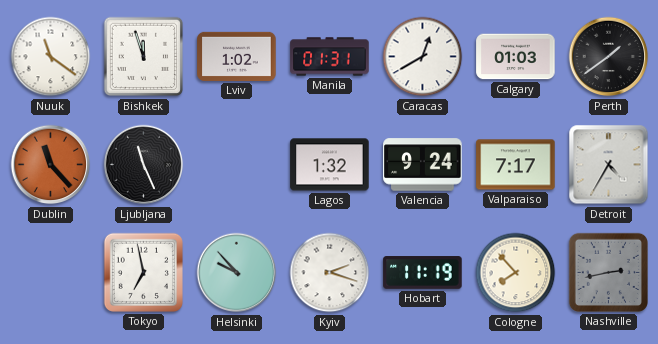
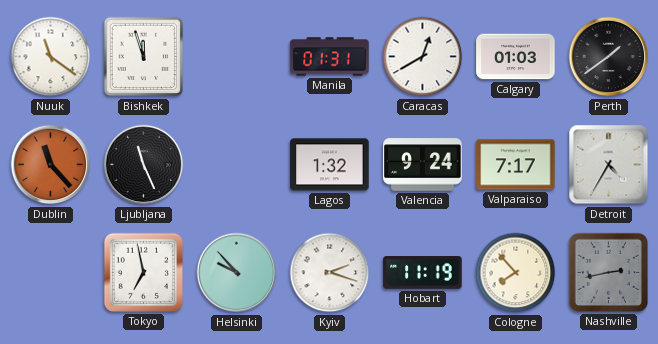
Lviv: 1:02 -> none
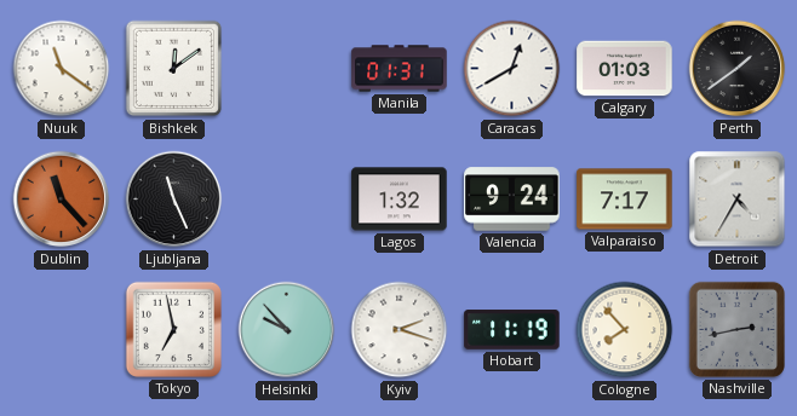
Bishkek: 11:57 -> 12:09
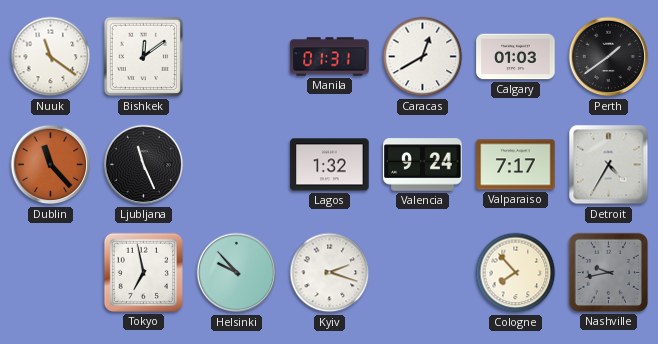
Hobart: 11:19 -> none
Nashville: 2:43 -> 9:43
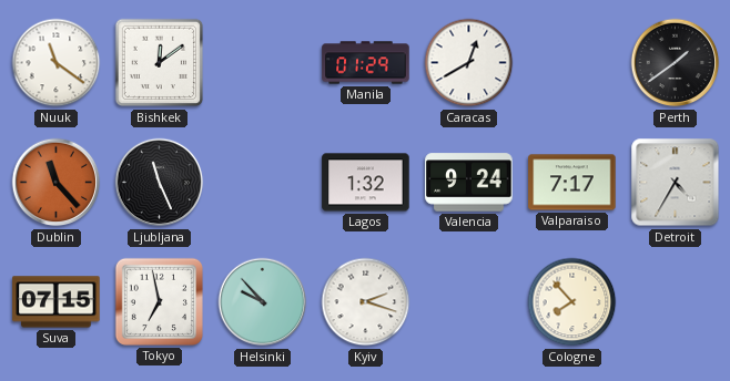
Manila: 01:31 -> 01:29
Calgary: 01:03 -> none
Suva: none -> 07:15
Nashville: 9:43 -> none
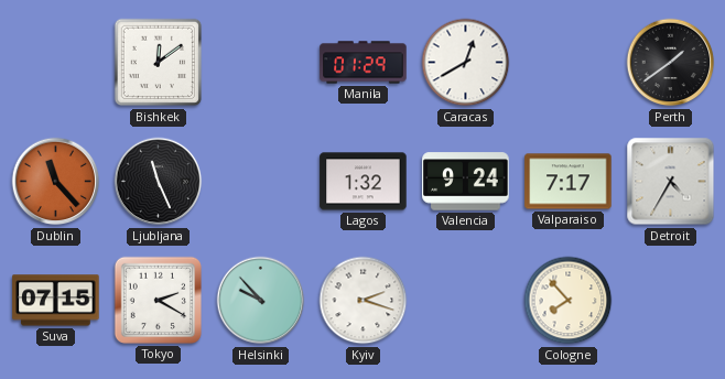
Nuuk: 11:21 -> none
Tokyo: 6:58 -> 2:20
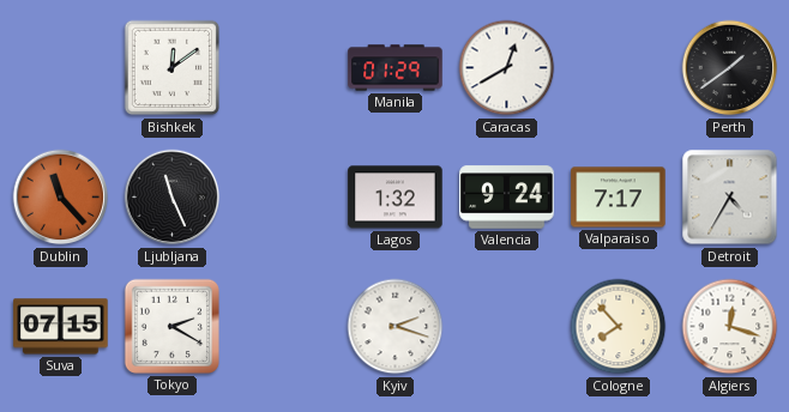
Helsinki: 9:53 -> none
Algiers: none -> 12:18
